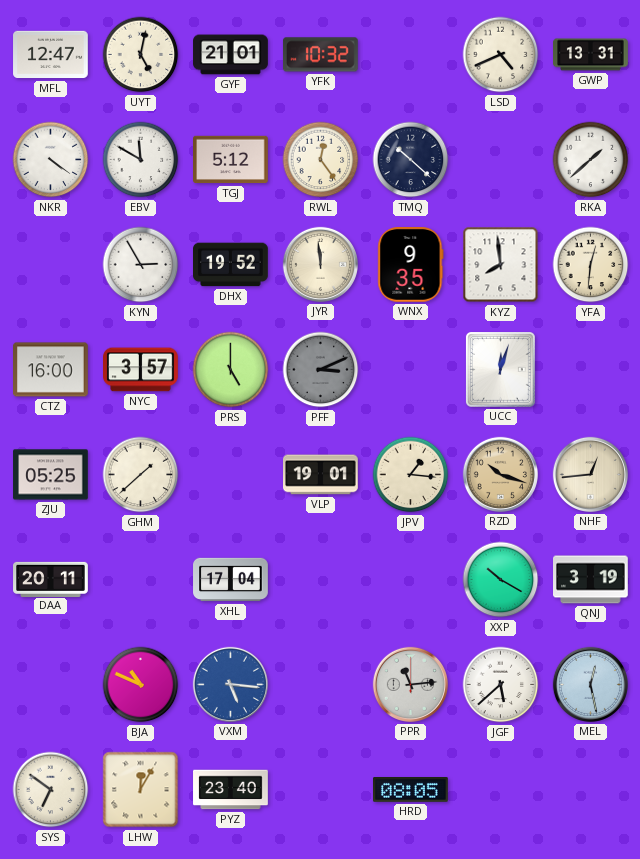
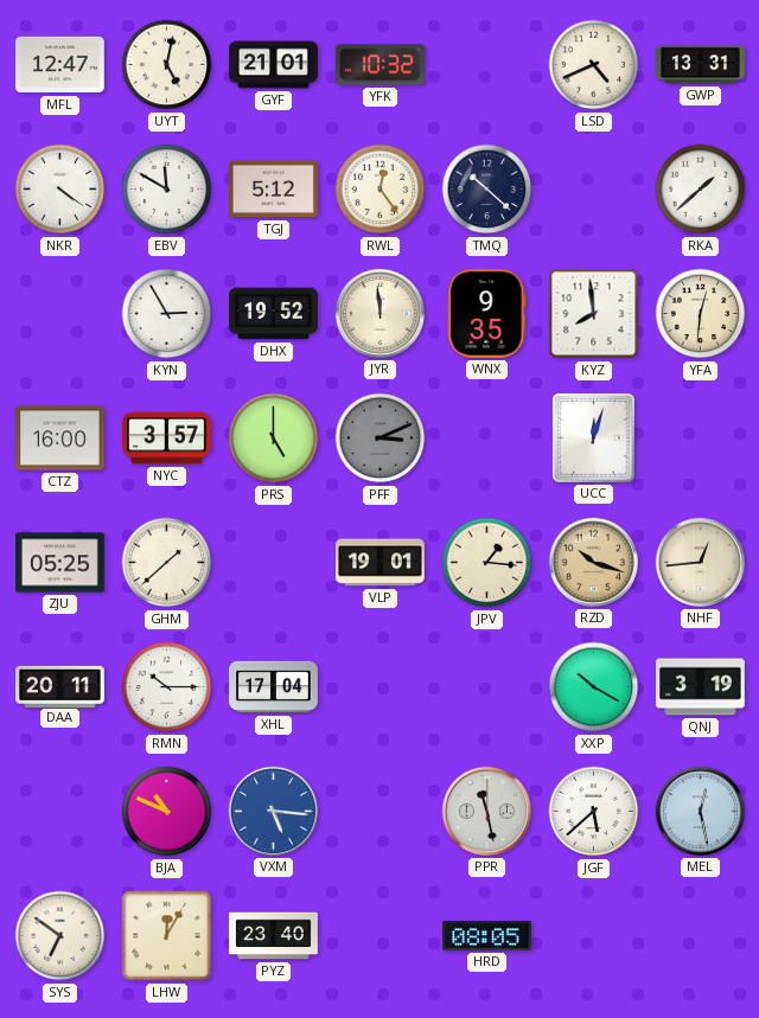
RMN: none -> 10:15
PPR: 11:14 -> 11:28
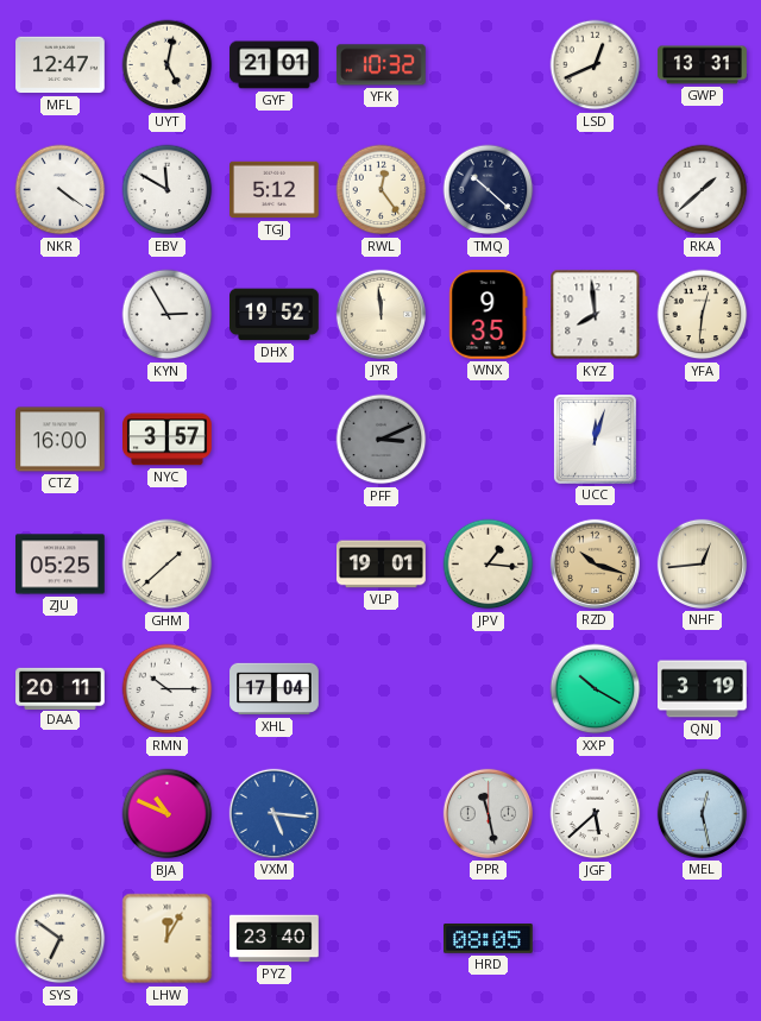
LSD: 4:41 -> 12:41
PRS: 5:00 -> none
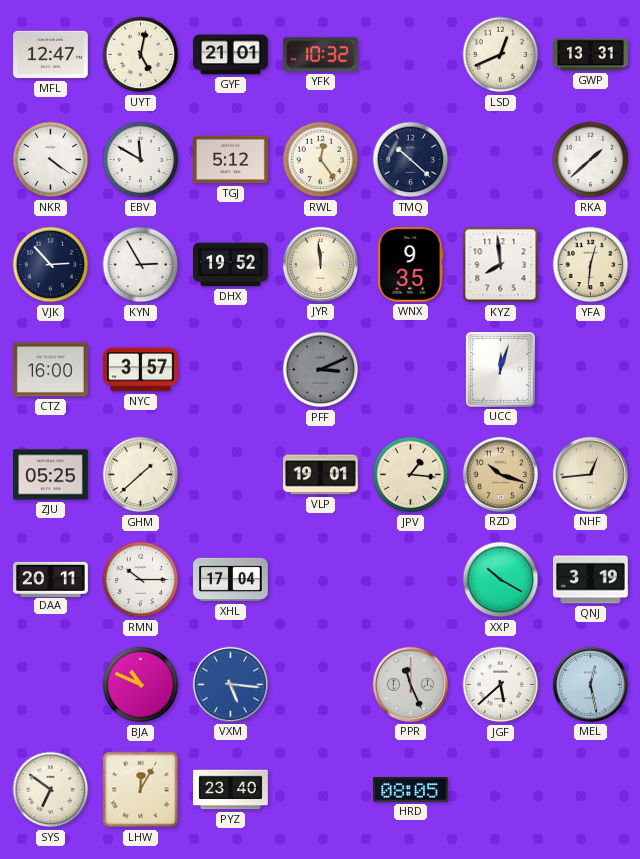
VJK: none -> 2:53
PPR: 11:28 -> 11:26
